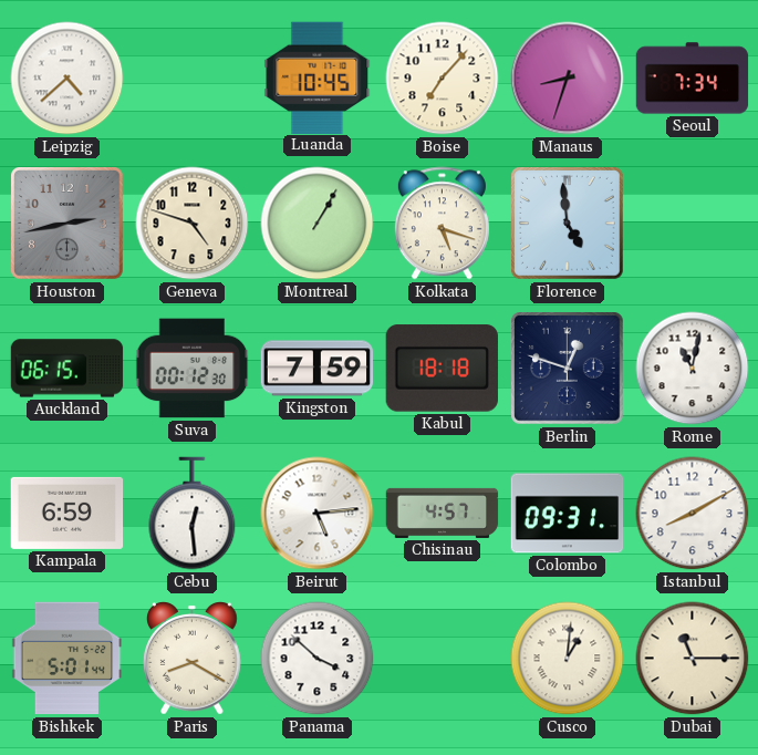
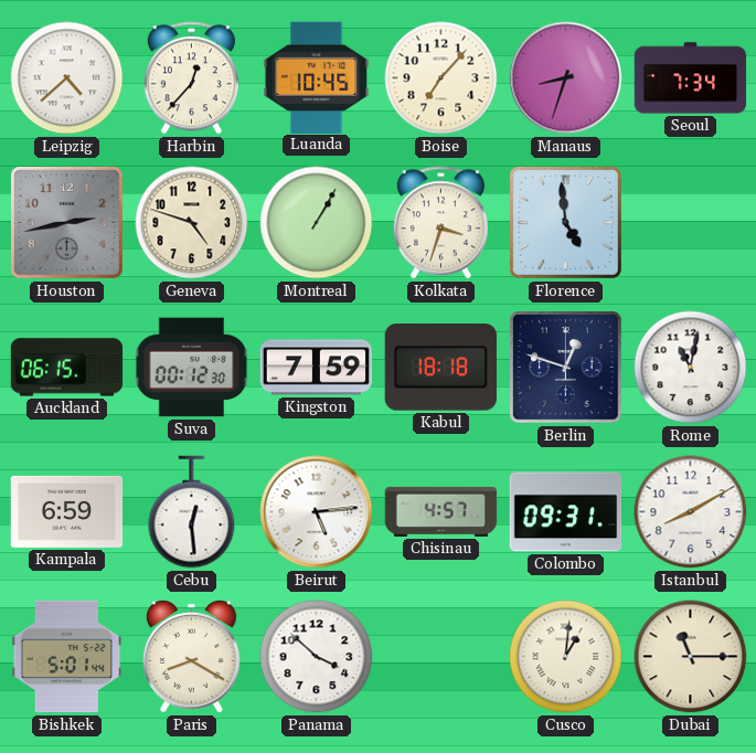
Harbin: none -> 12:37
Kolkata: 5:18 -> 3:33
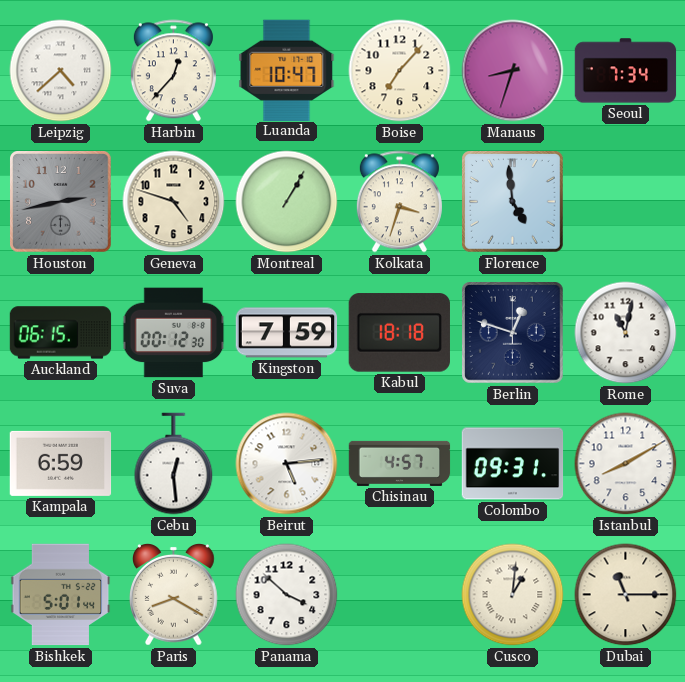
Luanda: 10:45 -> 10:47
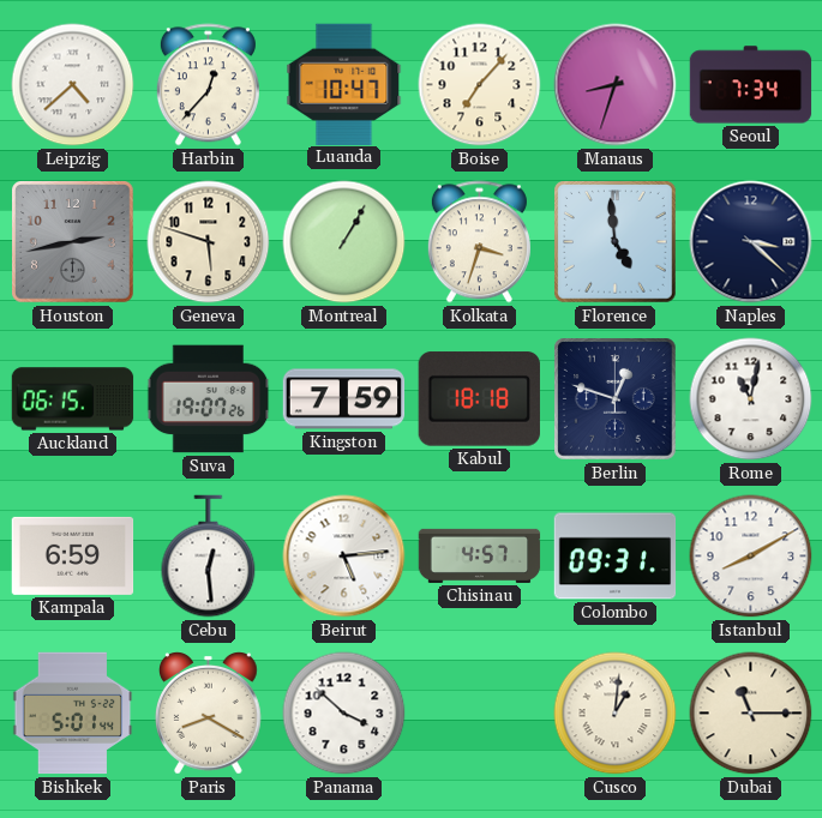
Geneva: 4:48 -> 5:48
Naples: none -> 3:22
Suva: 00:12 -> 19:07
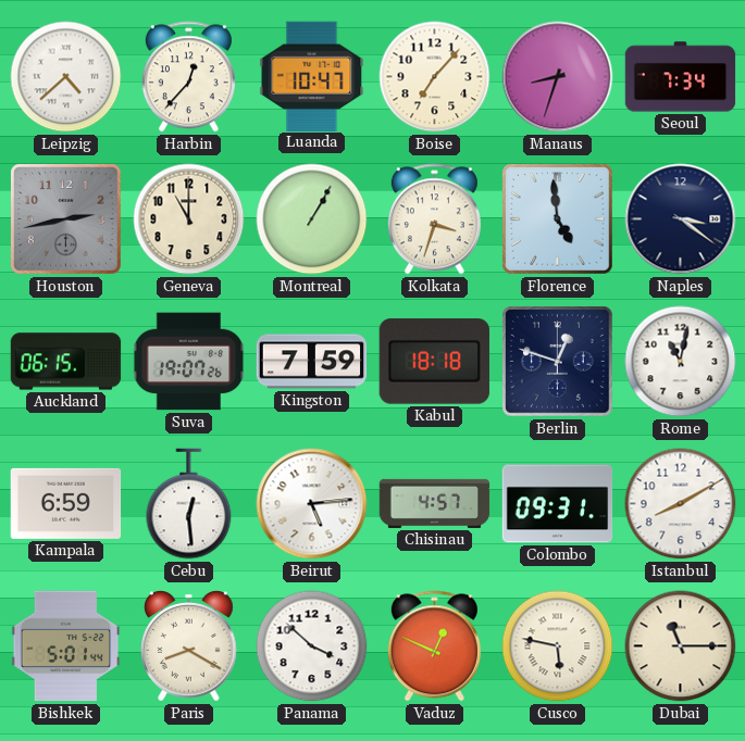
Geneva: 5:48 -> 11:00
Naples: 3:22 -> 3:21
Vaduz: none -> 12:49
Cusco: 1:01 -> 5:47
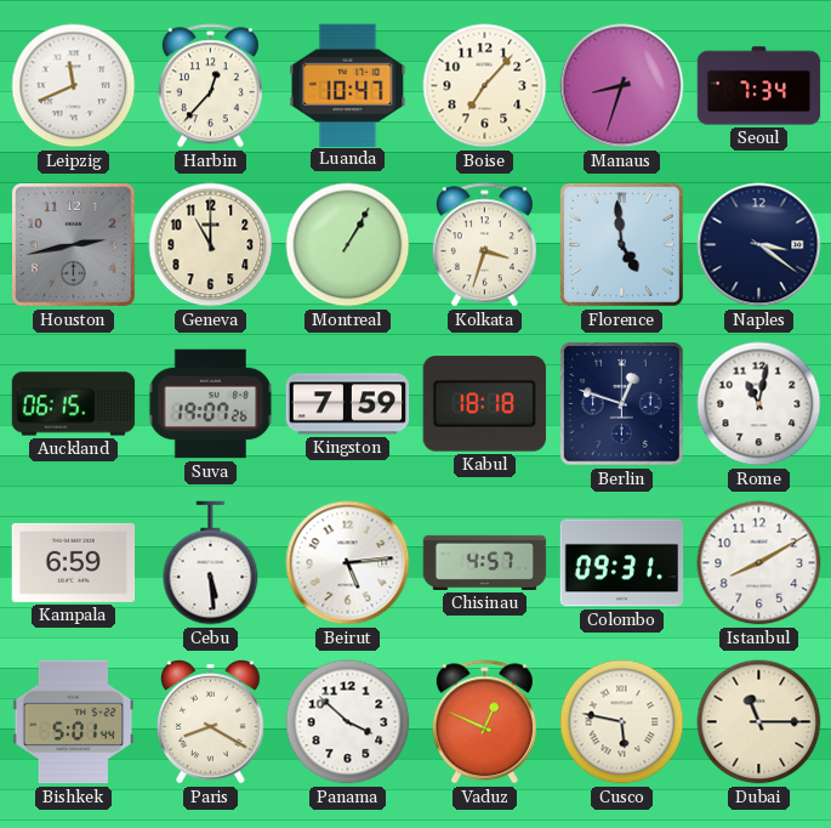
Leipzig: 4:38 -> 11:41
Cebu: 12:29 -> 5:29
